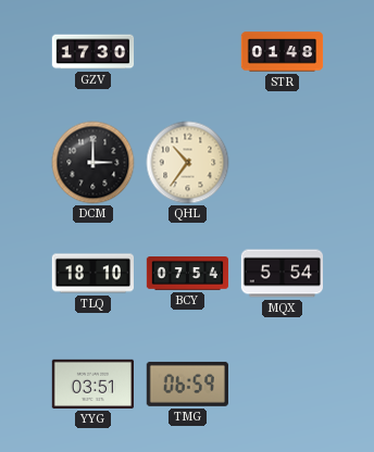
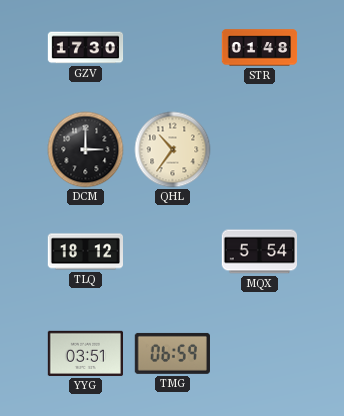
TLQ: 18:10 -> 18:12
BCY: 07:54 -> none
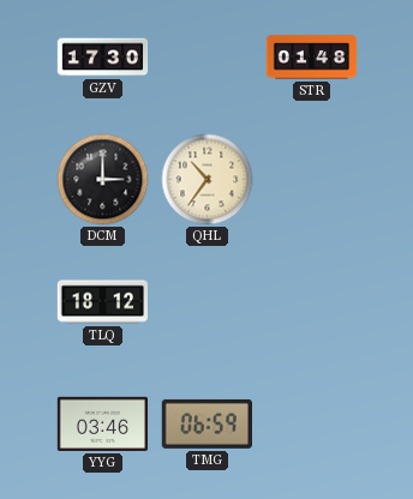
MQX: 5:54 -> none
YYG: 03:51 -> 03:46
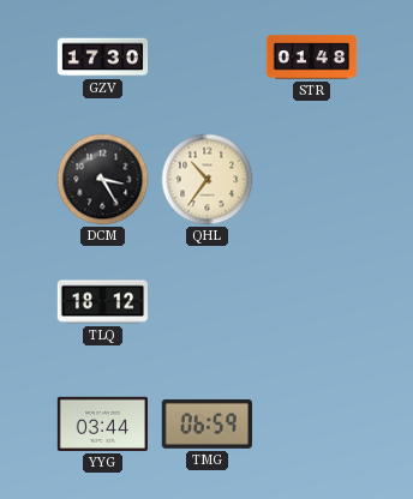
DCM: 3:00 -> 3:25
YYG: 03:46 -> 03:44
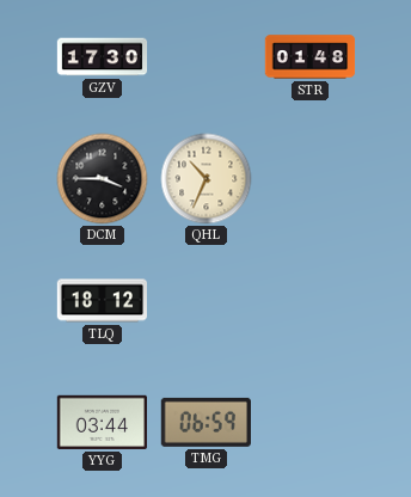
DCM: 3:25 -> 3:45
QHL: 10:36 -> 10:34
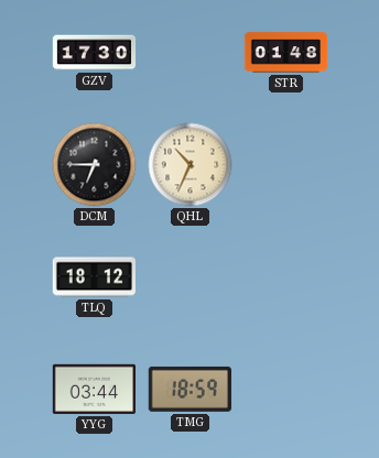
DCM: 3:45 -> 6:45
TMG: 06:59 -> 18:59
